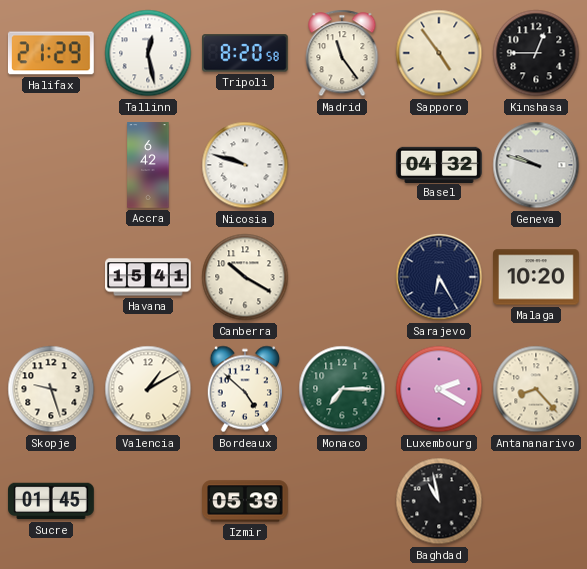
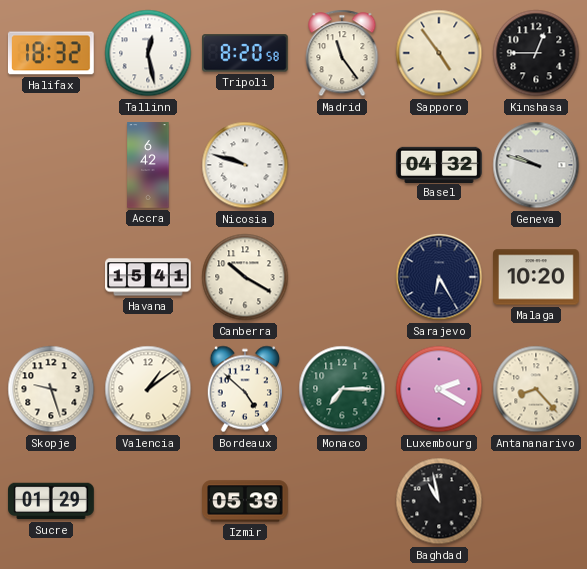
Halifax: 21:29 -> 18:32
Valencia: 1:10 -> 1:09
Sucre: 01:45 -> 01:29
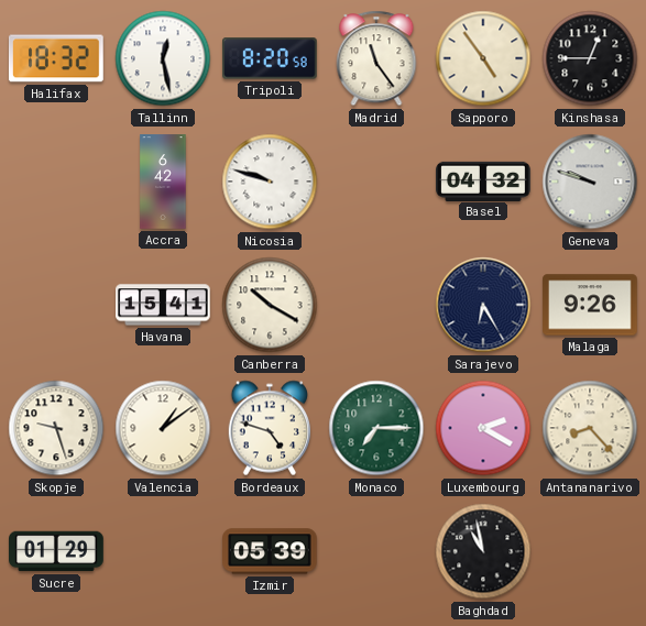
Malaga: 10:20 -> 9:26
Bordeaux: 4:52 -> 4:48
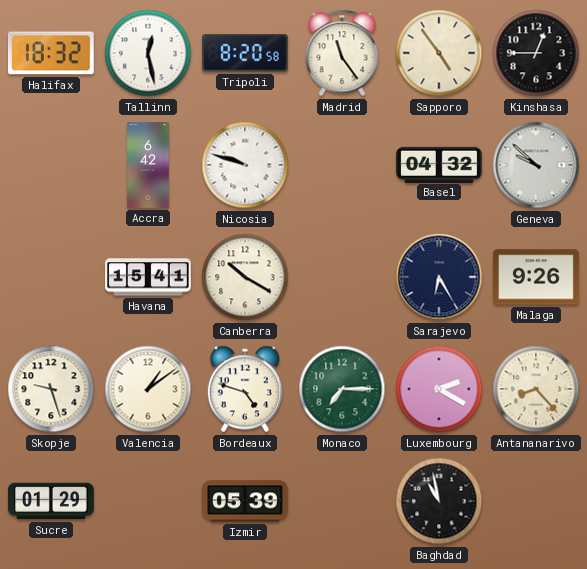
Geneva: 9:48 -> 9:52
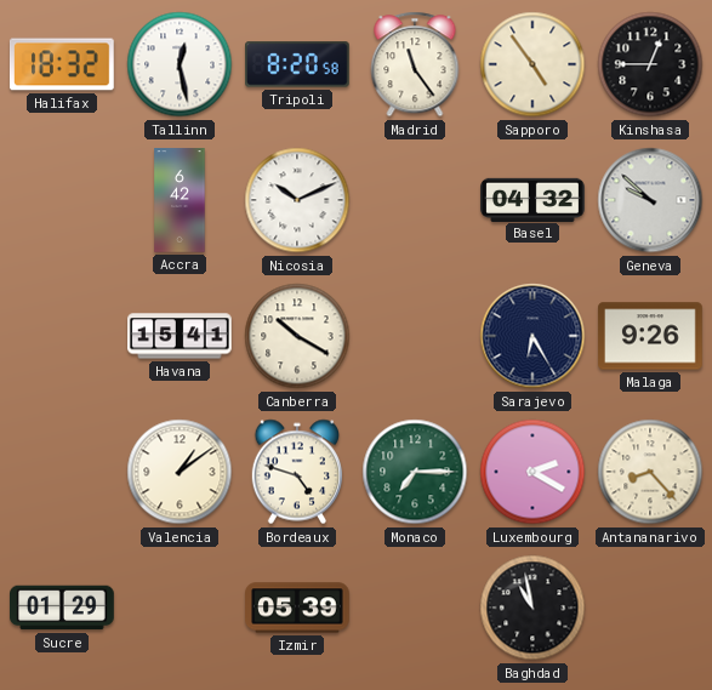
Nicosia: 9:48 -> 10:11
Skopje: 9:27 -> none
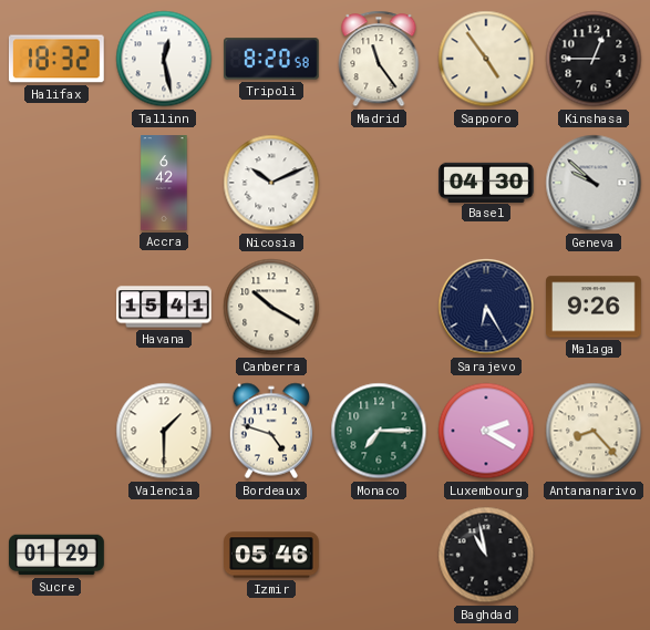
Basel: 04:32 -> 04:30
Valencia: 1:09 -> 1:30
Izmir: 05:39 -> 05:46
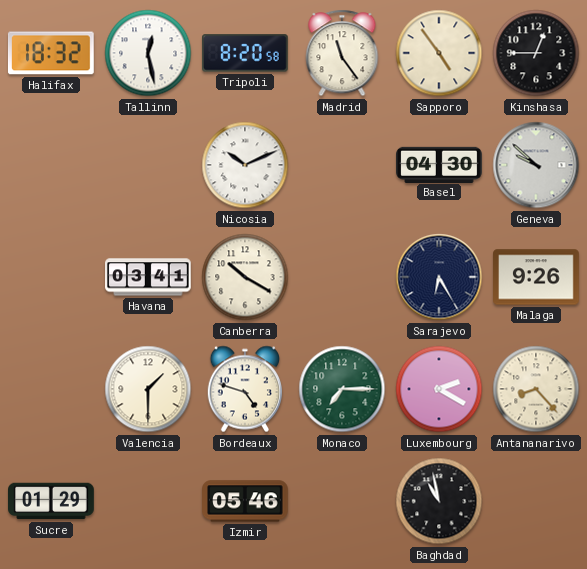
Accra: 6:42 -> none
Havana: 15:41 -> 03:41
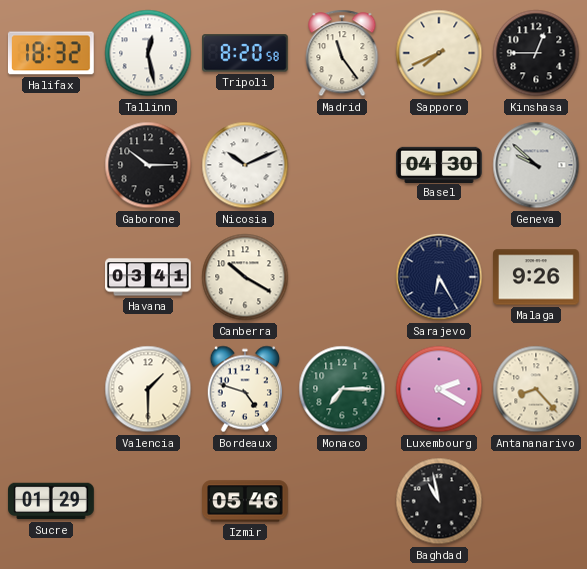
Sapporo: 4:54 -> 7:41
Gaborone: none -> 10:15
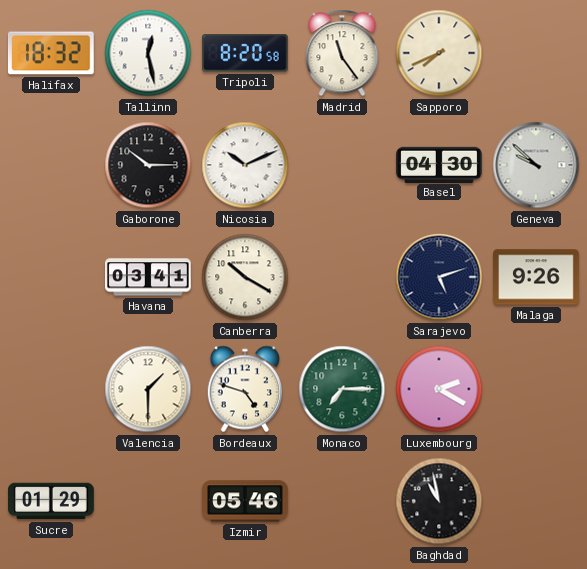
Kinshasa: 12:45 -> none
Sarajevo: 6:25 -> 5:12
Antananarivo: 8:23 -> none
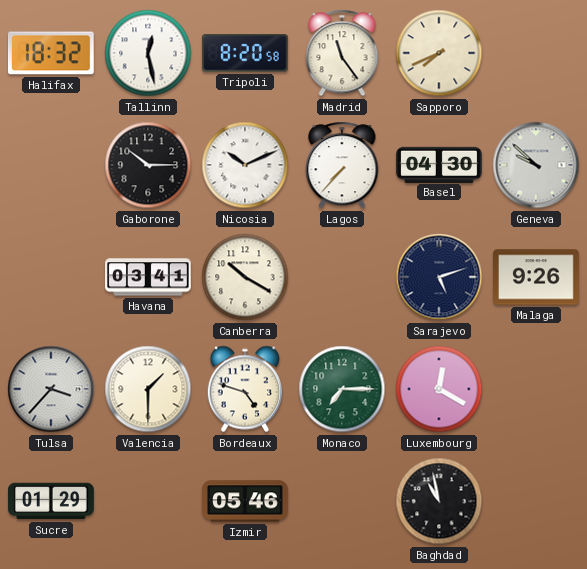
Lagos: none -> 7:37
Tulsa: none -> 3:37
Luxembourg: 2:20 -> 12:20
